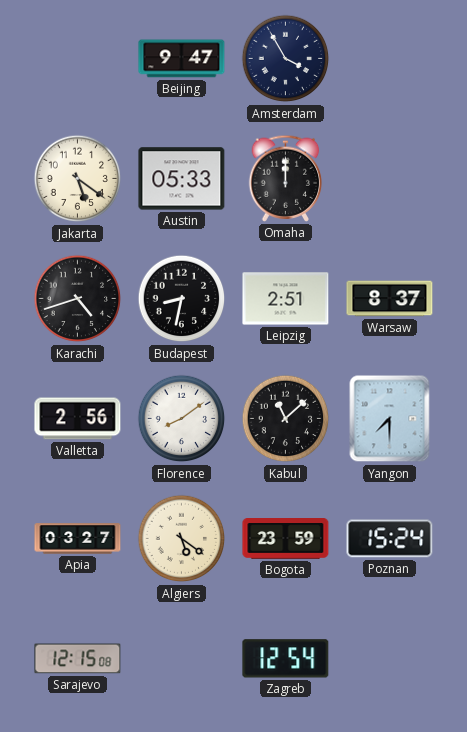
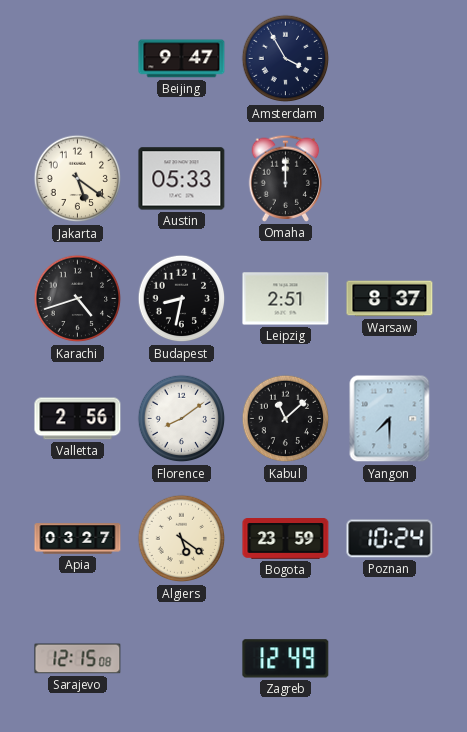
Poznan: 15:24 -> 10:24
Zagreb: 12:54 -> 12:49
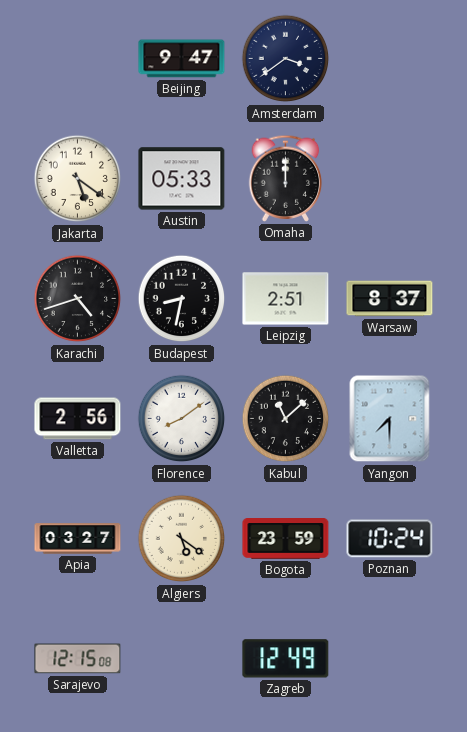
Amsterdam: 3:55 -> 3:39
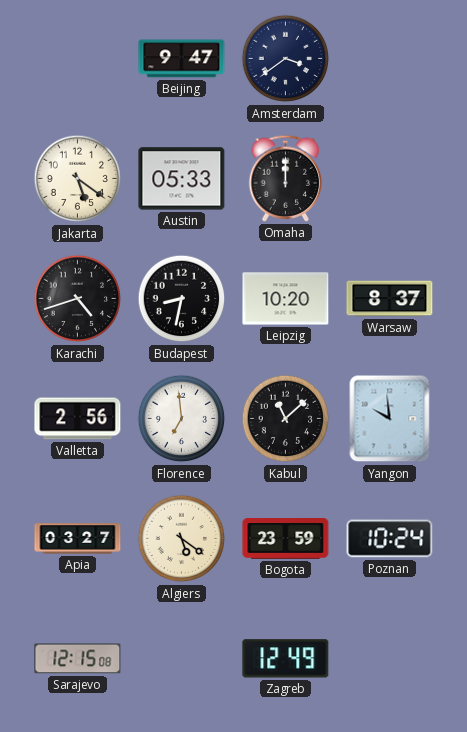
Leipzig: 2:51 -> 10:20
Florence: 8:09 -> 6:59
Yangon: 7:30 -> 9:59
